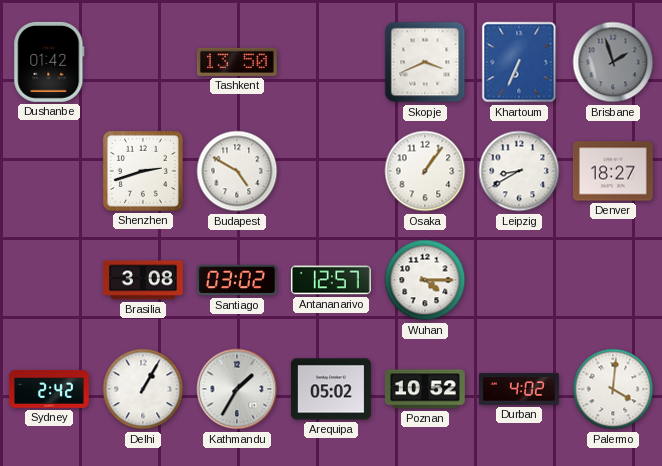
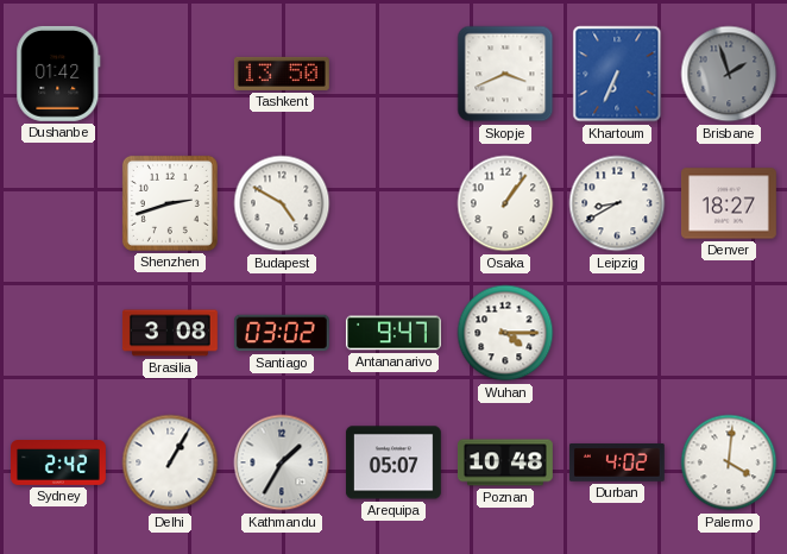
Antananarivo: 12:57 -> 9:47
Arequipa: 05:02 -> 05:07
Poznan: 10:52 -> 10:48
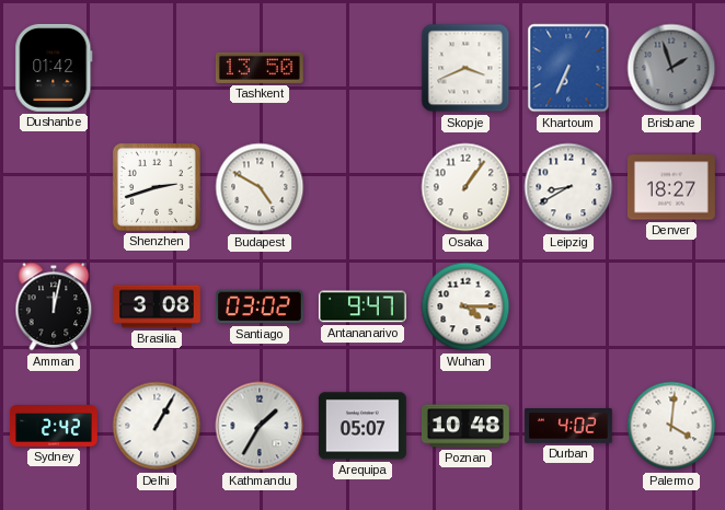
Amman: none -> 12:02
